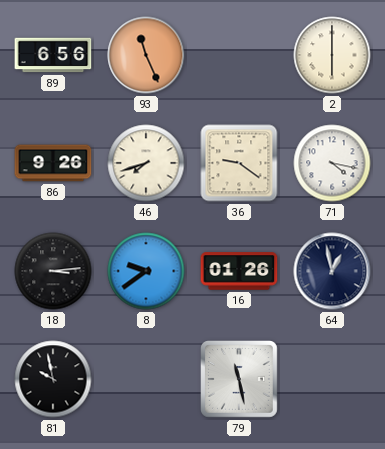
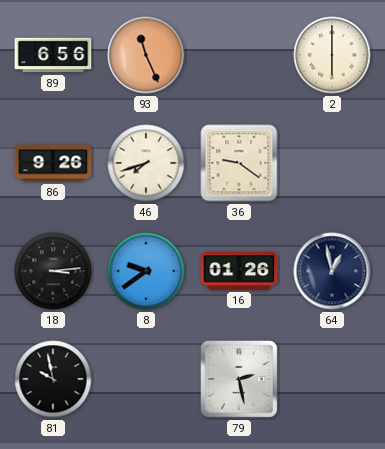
71: 4:17 -> none
79: 11:28 -> 2:28
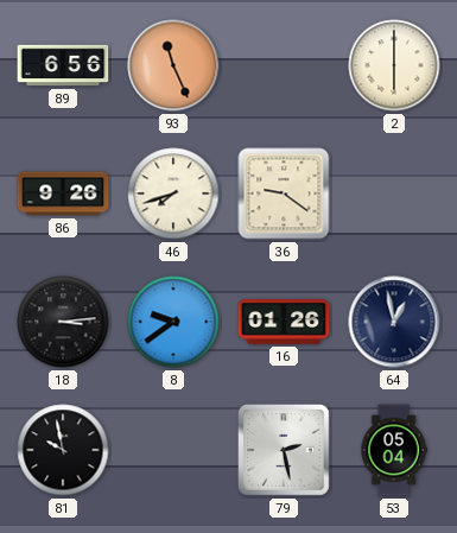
53: none -> 05:04
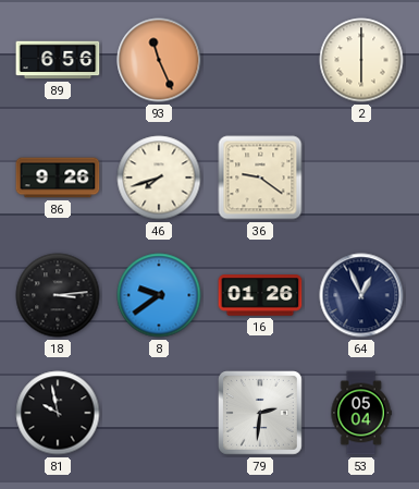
64: 12:58 -> 12:56
79: 2:28 -> 2:31
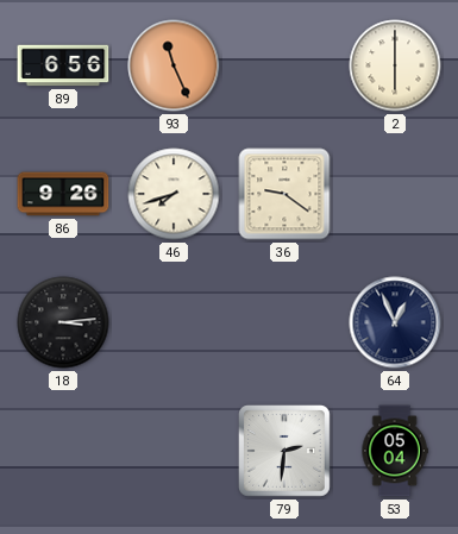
8: 9:39 -> none
16: 01:26 -> none
81: 9:58 -> none
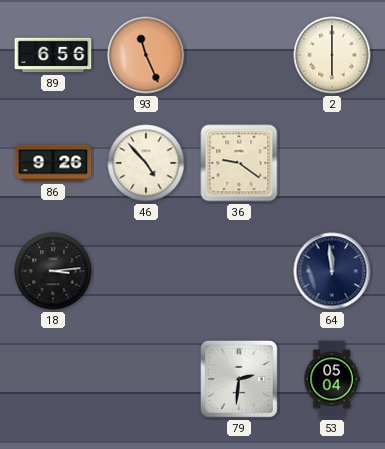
46: 7:42 -> 4:53
64: 12:56 -> 11:59
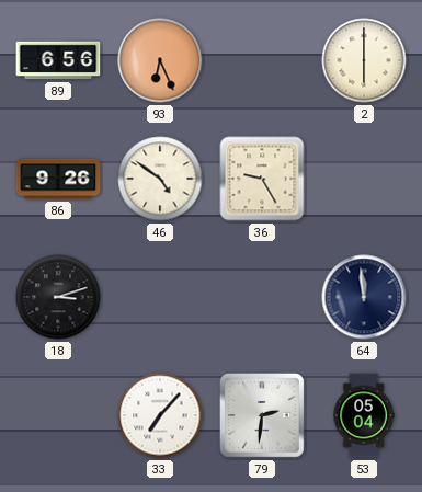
93: 11:26 -> 6:26
46: 4:53 -> 4:51
36: 9:21 -> 9:25
18: 3:14 -> 3:12
33: none -> 7:07
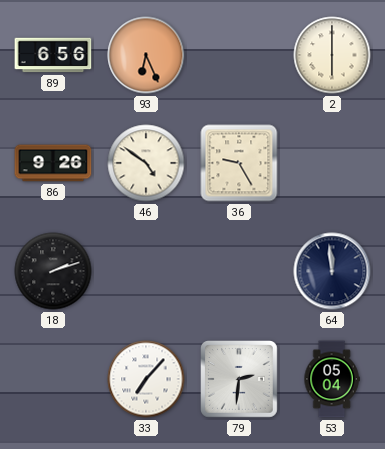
18: 3:12 -> 2:12
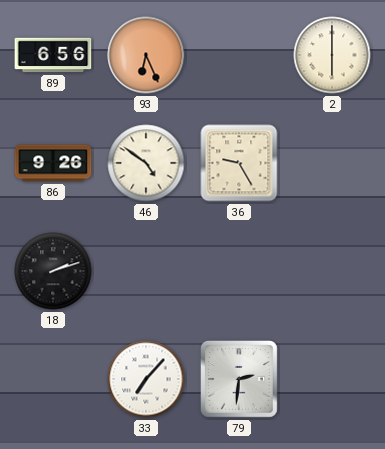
64: 11:59 -> none
53: 05:04 -> none
